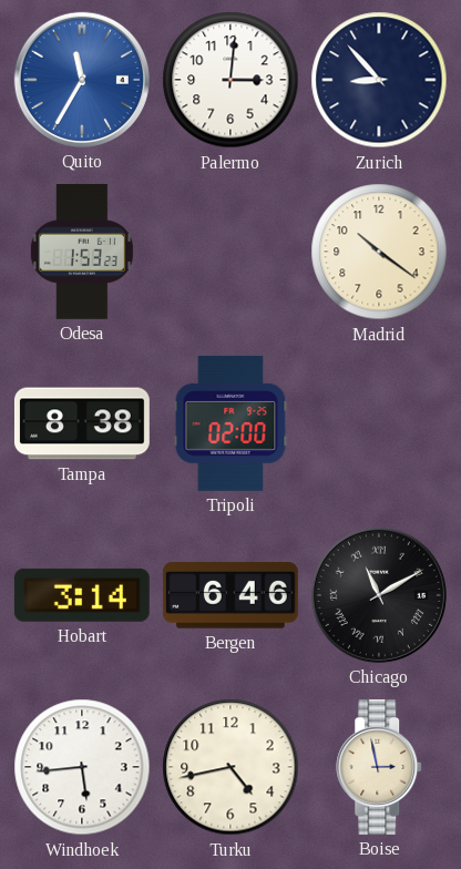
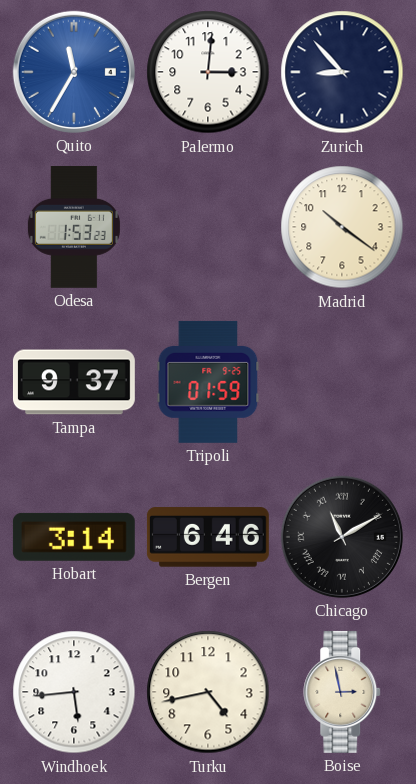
Tampa: 8:38 -> 9:37
Tripoli: 02:00 -> 01:59
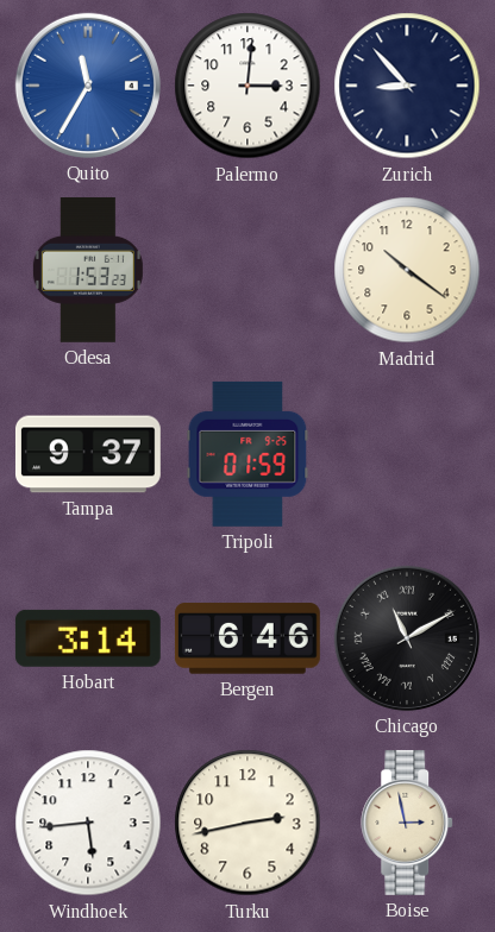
Turku: 4:43 -> 2:43
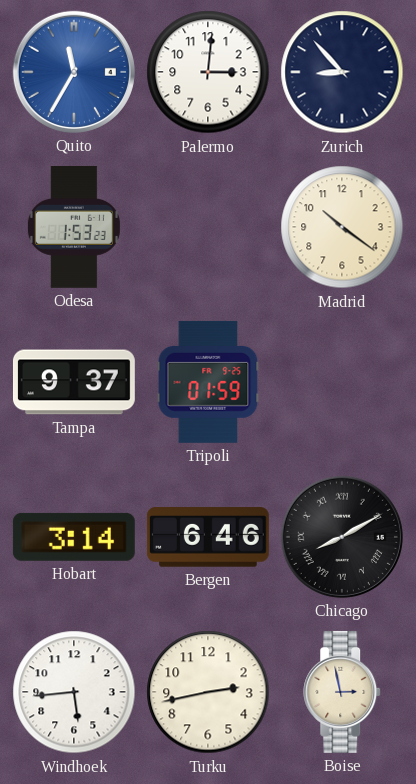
Chicago: 11:10 -> 8:10
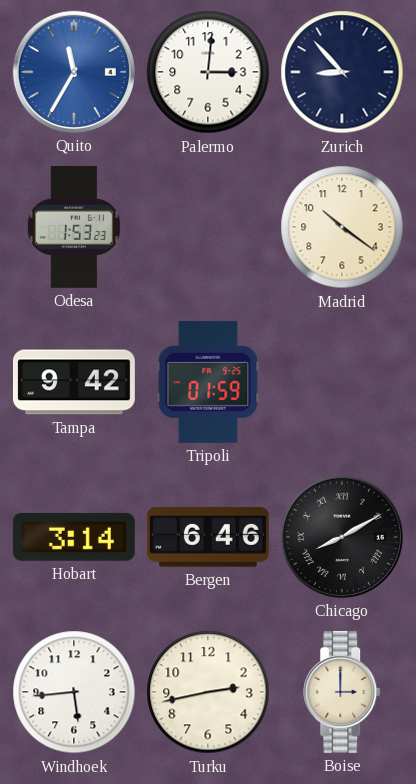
Tampa: 9:37 -> 9:42
Boise: 2:58 -> 3:00
